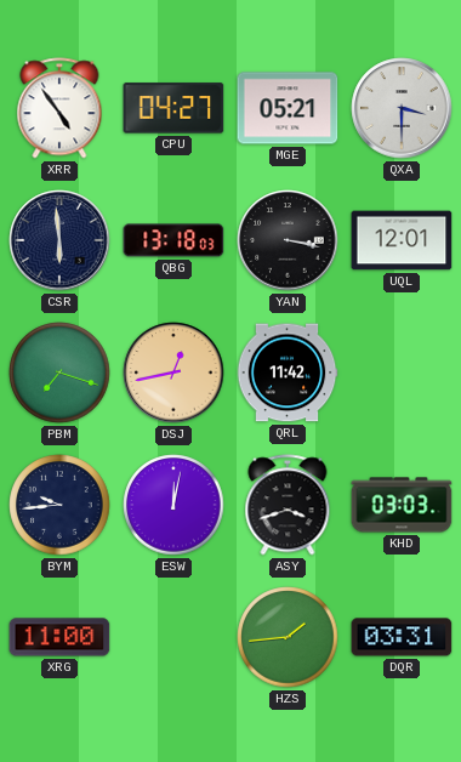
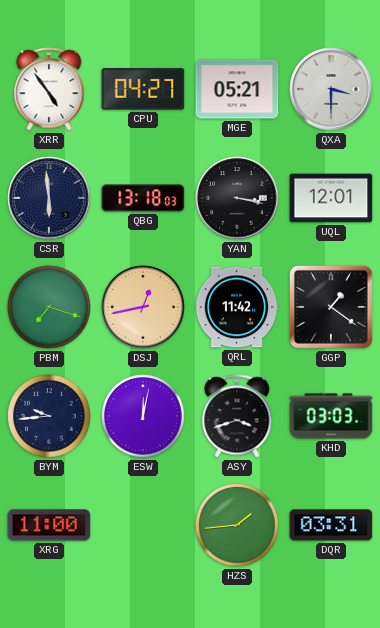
GGP: none -> 1:21
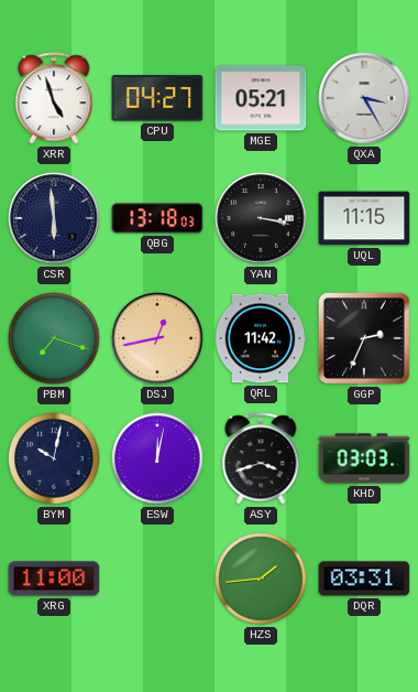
XRR: 4:54 -> 4:57
QXA: 3:30 -> 3:25
UQL: 12:01 -> 11:15
GGP: 1:21 -> 2:34
BYM: 9:44 -> 10:02
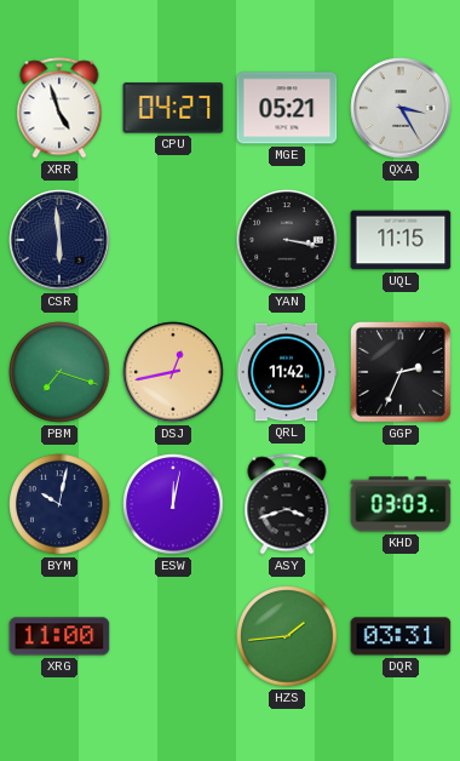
QBG: 13:18 -> none
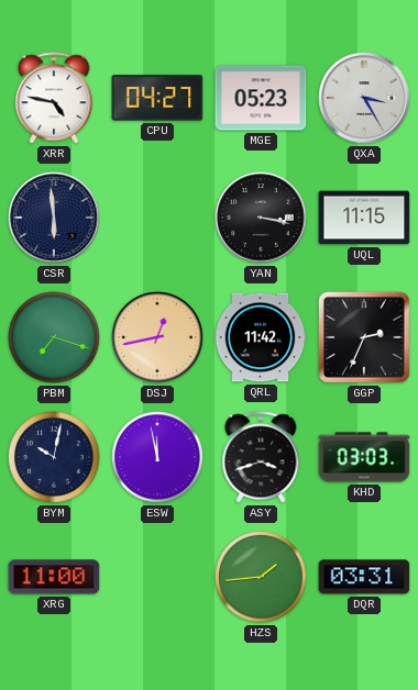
XRR: 4:57 -> 4:47
MGE: 05:21 -> 05:23
ESW: 12:02 -> 11:58
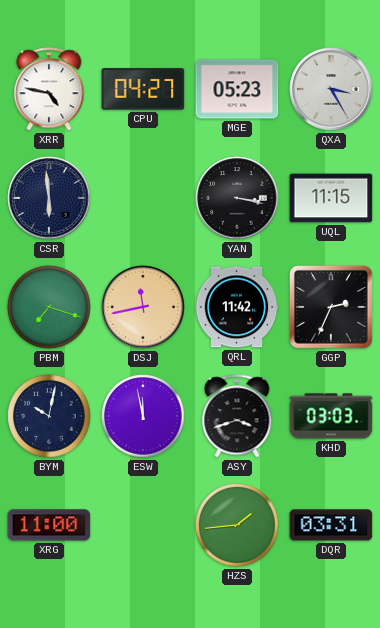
DSJ: 12:43 -> 11:43
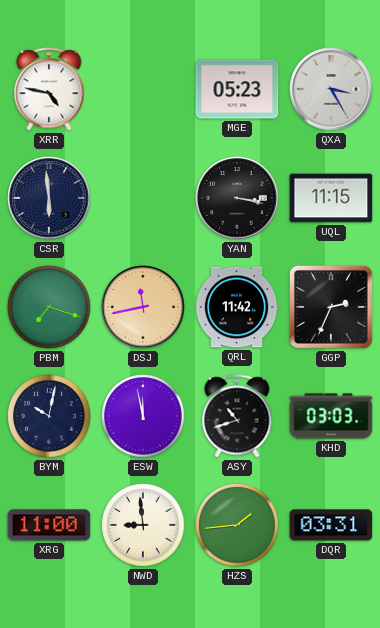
CPU: 04:27 -> none
ASY: 3:42 -> 10:42
NWD: none -> 8:59
